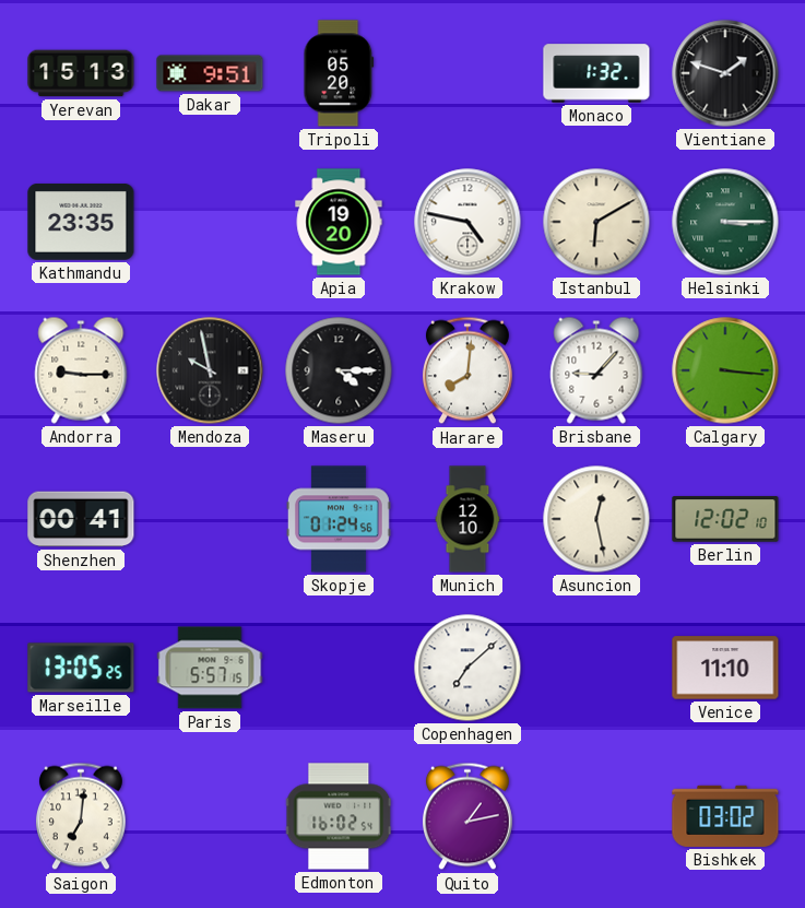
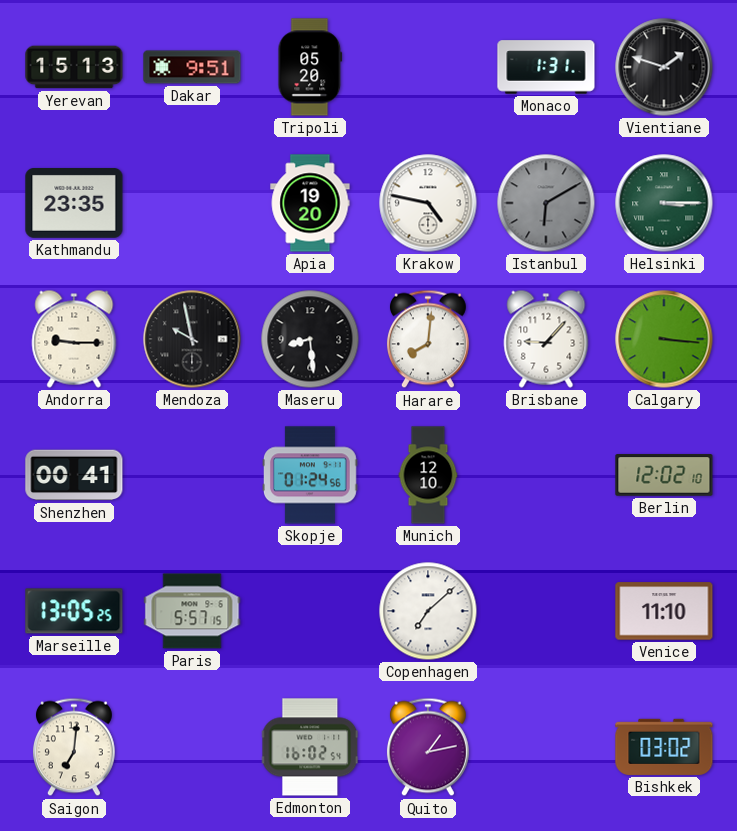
Monaco: 1:32 -> 1:31
Istanbul dial: cream -> grey
Maseru: 4:15 -> 8:29
Asuncion: 12:28 -> none
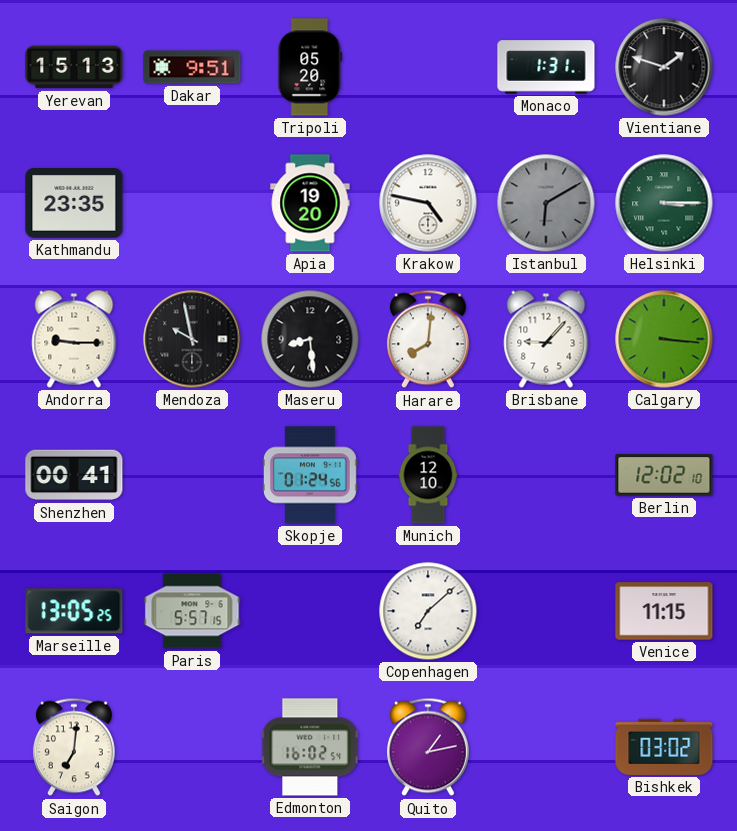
Venice: 11:10 -> 11:15
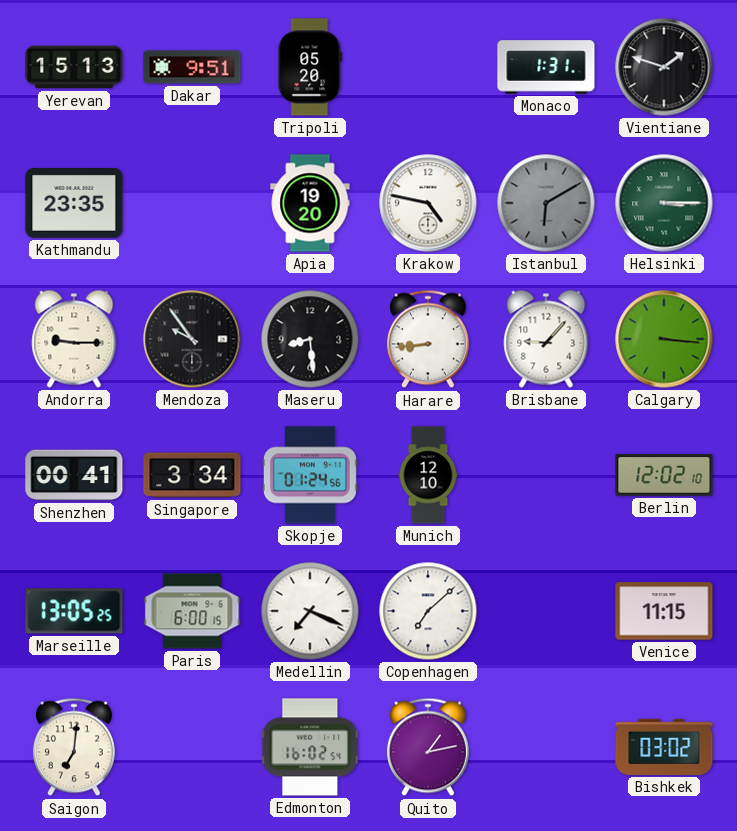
Mendoza: 9:58 -> 9:54
Harare: 8:01 -> 8:44
Singapore: none -> 3:34
Paris: 5:57 -> 6:00
Medellin: none -> 7:19
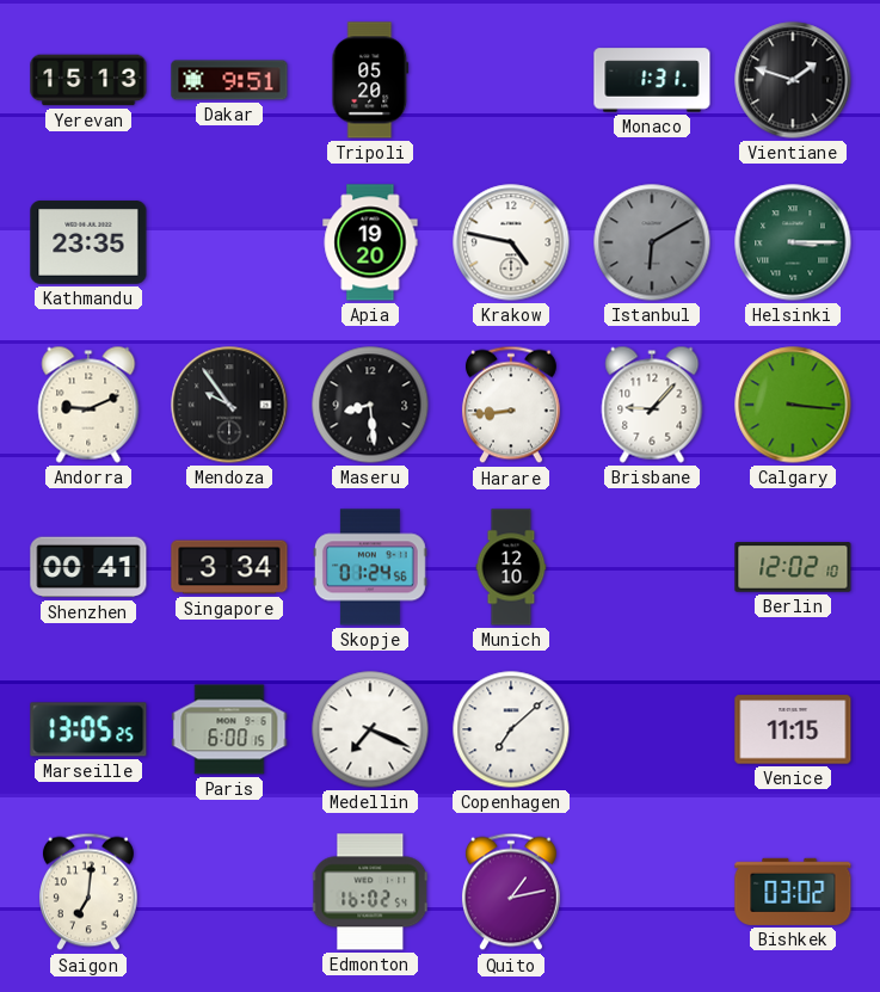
Andorra: 9:15 -> 9:11
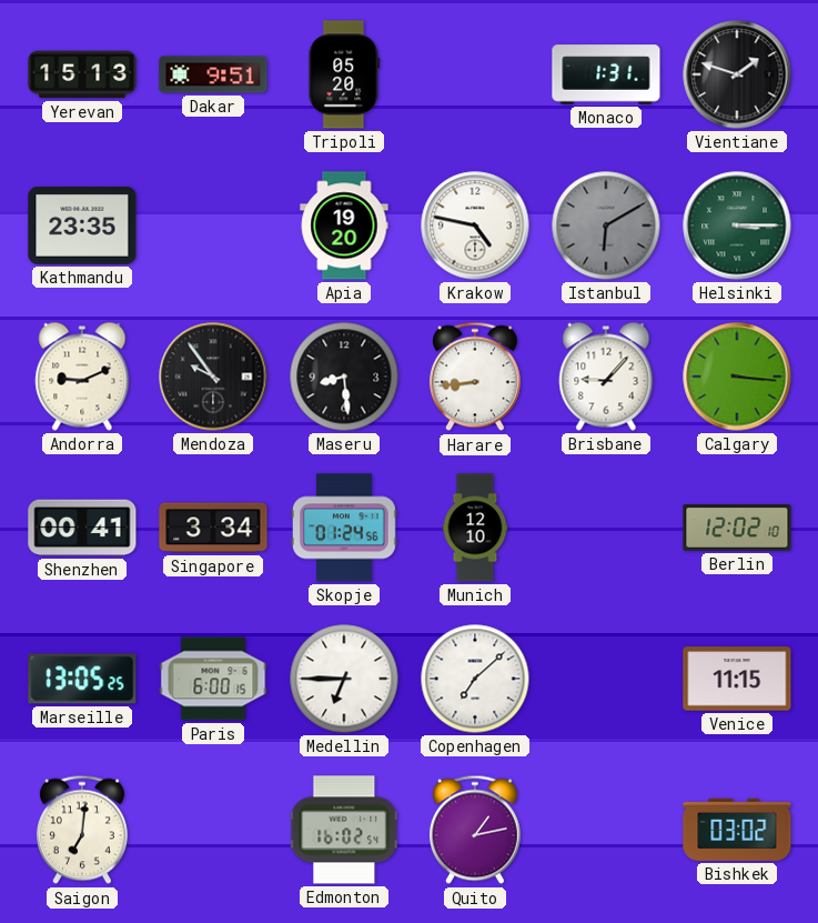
Medellin: 7:19 -> 6:45
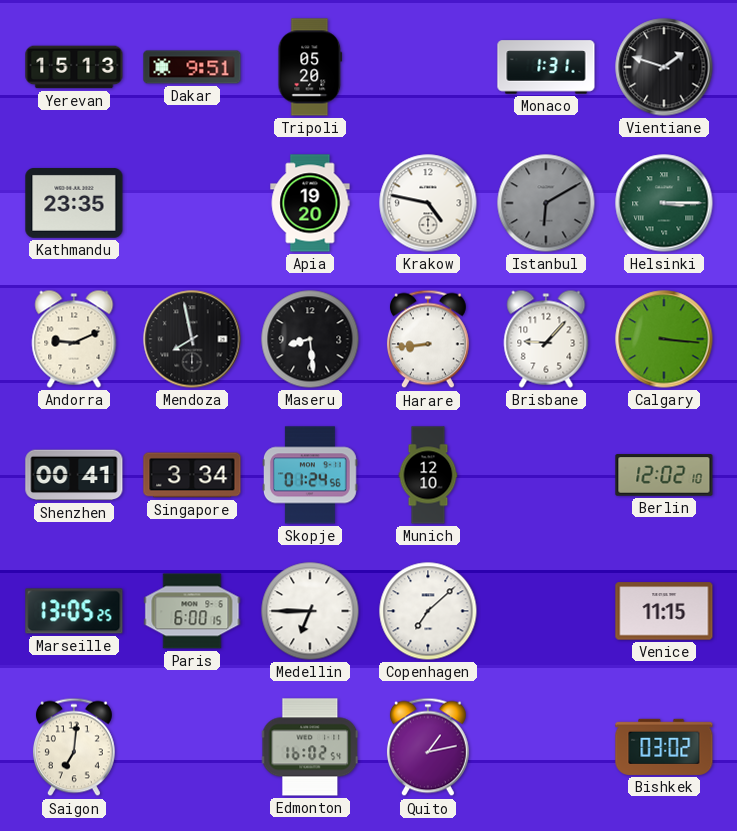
Mendoza: 9:54 -> 7:58
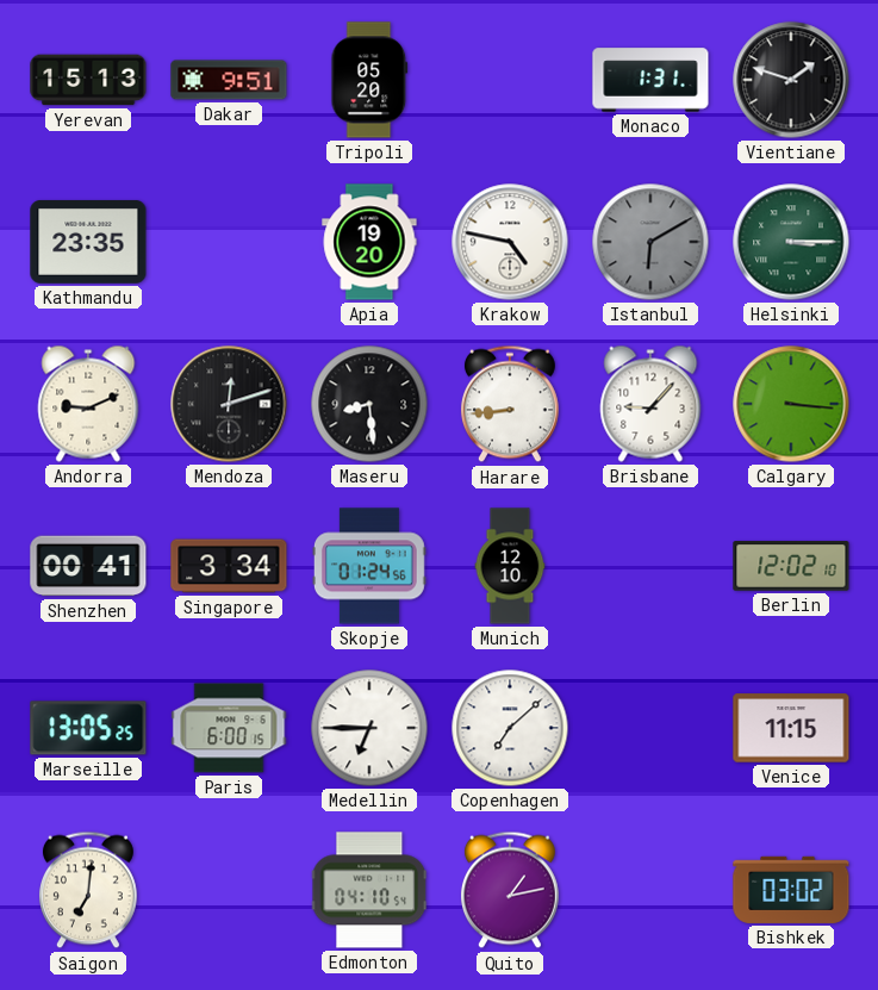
Mendoza: 7:58 -> 12:12
Edmonton: 16:02 -> 04:10
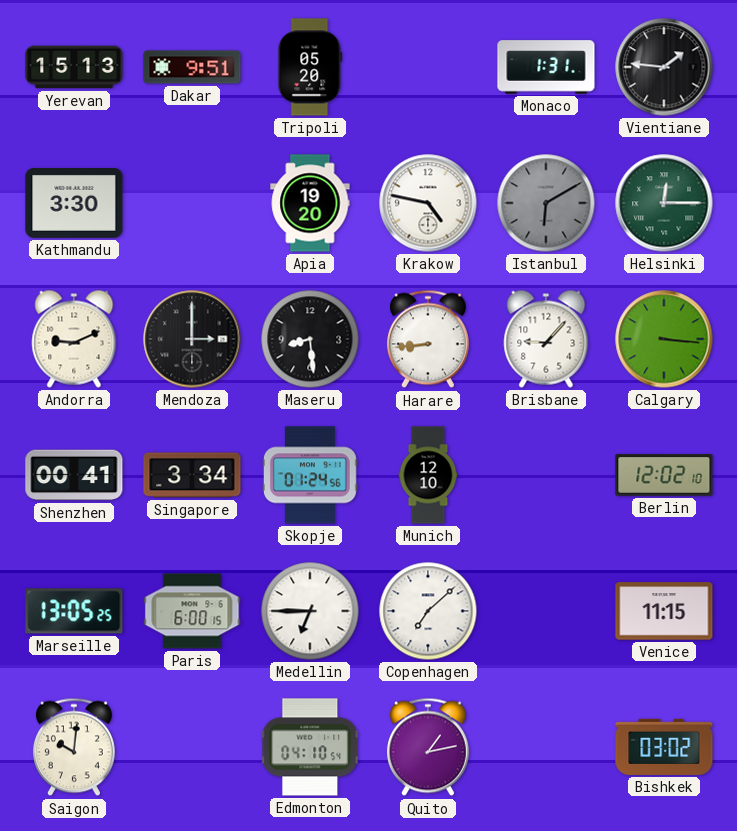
Vientiane: 1:48 -> 1:46
Kathmandu: 23:35 -> 3:30
Helsinki: 3:15 -> 12:15
Mendoza: 12:12 -> 3:00
Saigon: 7:01 -> 10:01
